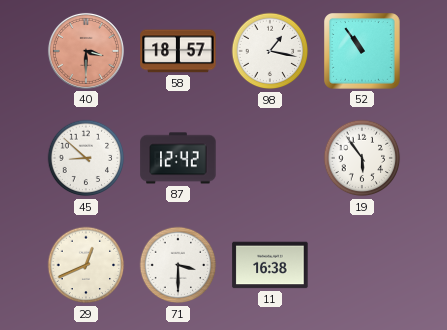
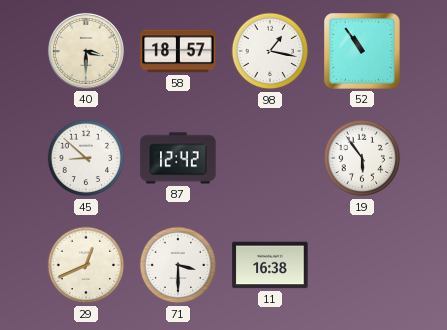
40 dial: salmon -> cream
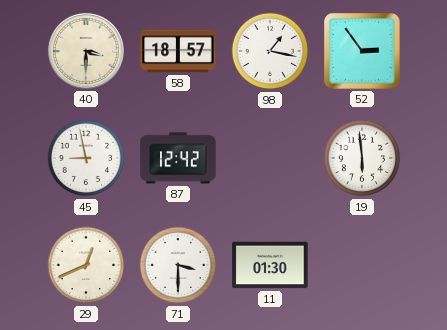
52: 10:54 -> 2:54
45: 8:52 -> 8:58
19: 5:54 -> 5:59
11: 16:38 -> 01:30
